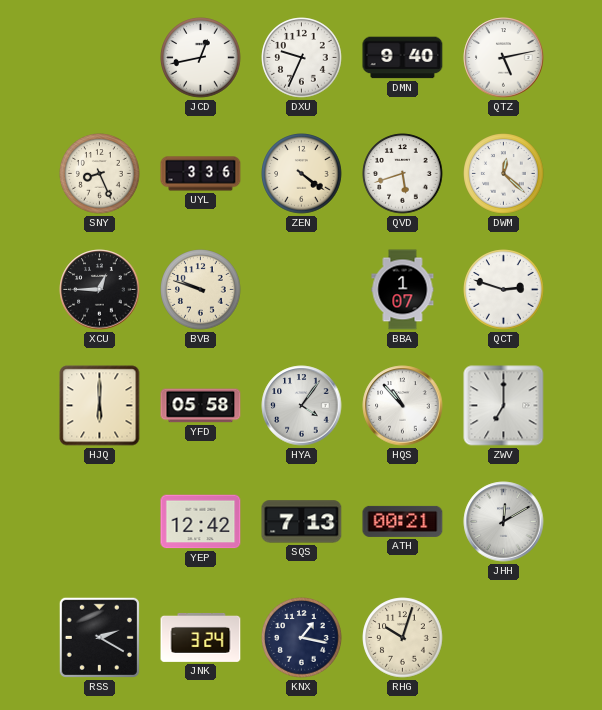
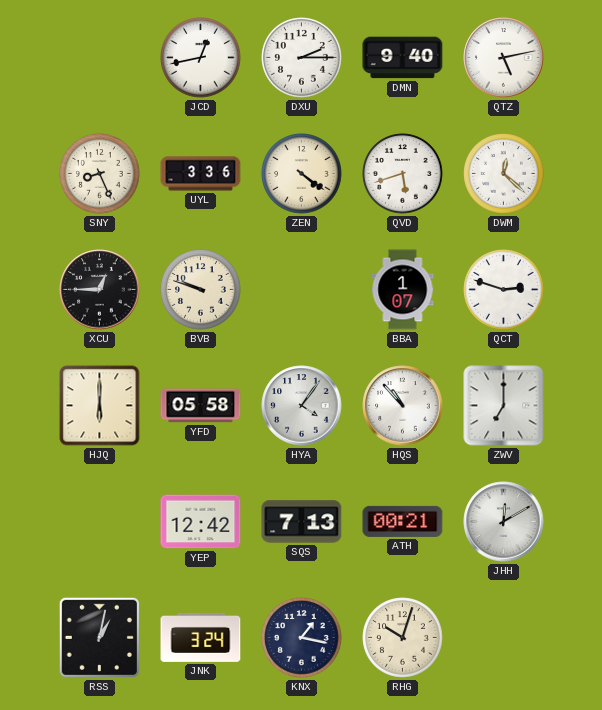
DXU: 9:34 -> 2:15
RSS: 2:20 -> 1:02
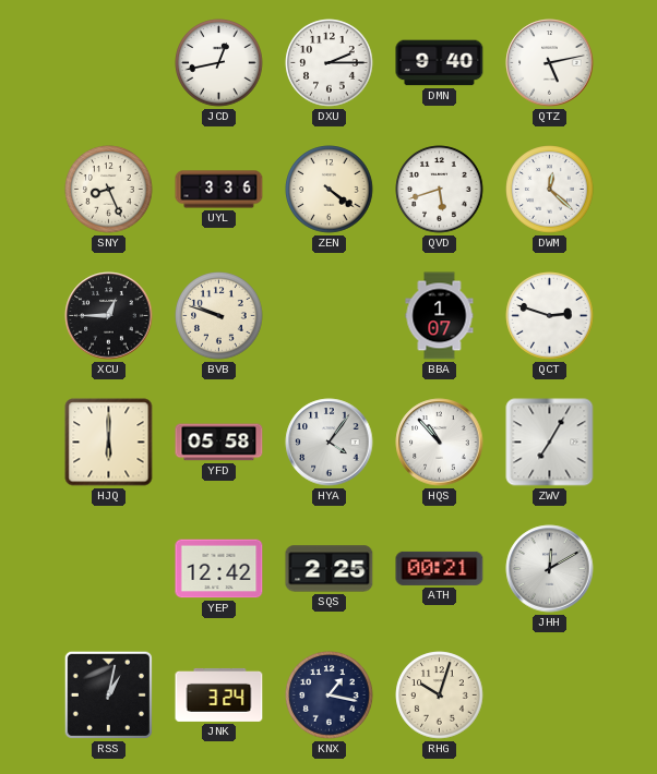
ZWV: 7:00 -> 7:05
SQS: 7:13 -> 2:25
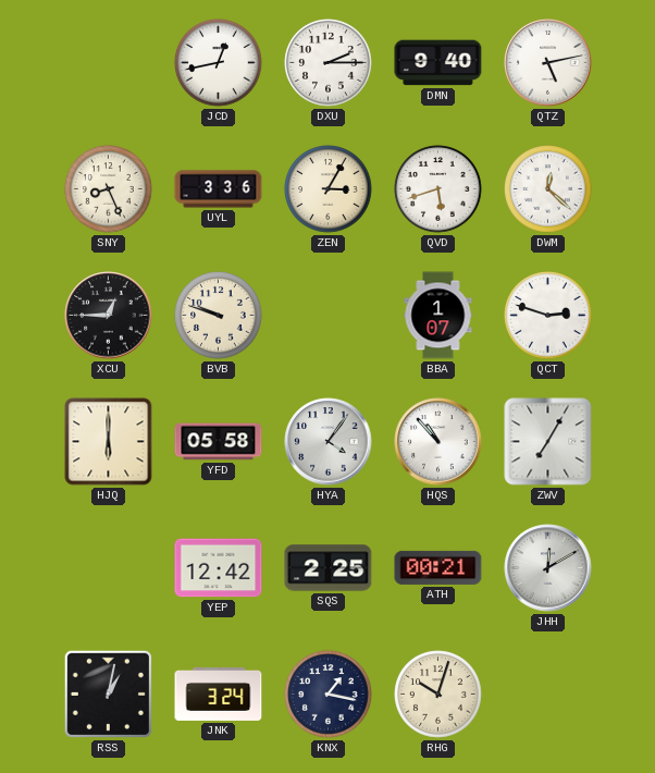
ZEN: 4:21 -> 3:05
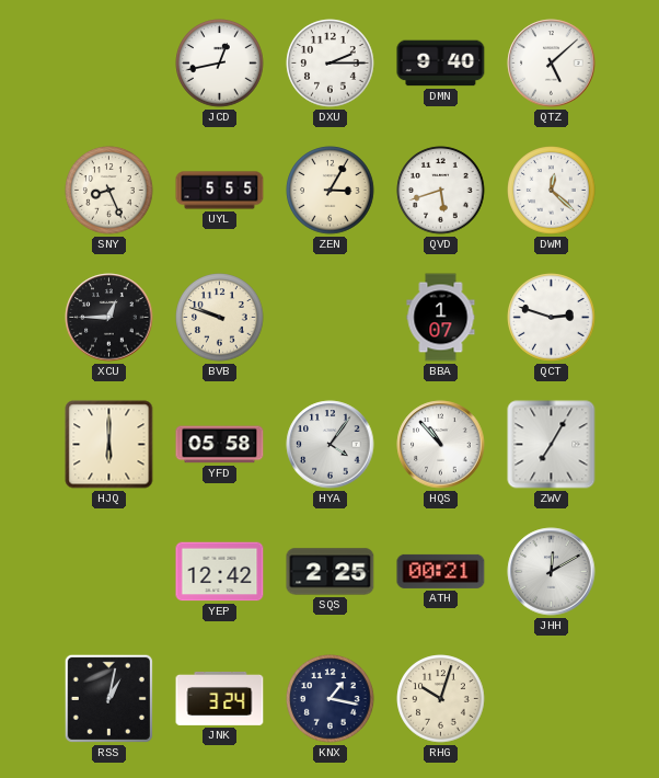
QTZ: 5:13 -> 5:08
UYL: 3:36 -> 5:55
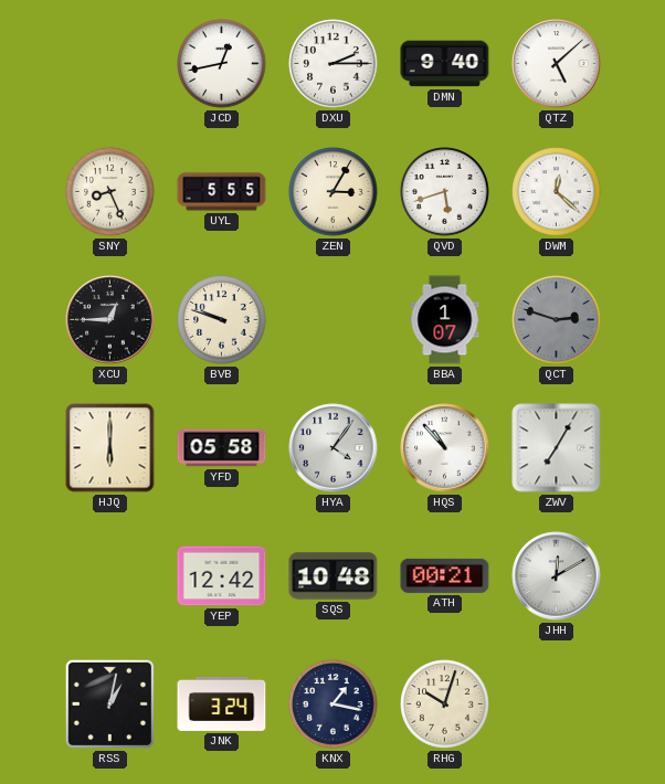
QCT dial: white -> grey
SQS: 2:25 -> 10:48
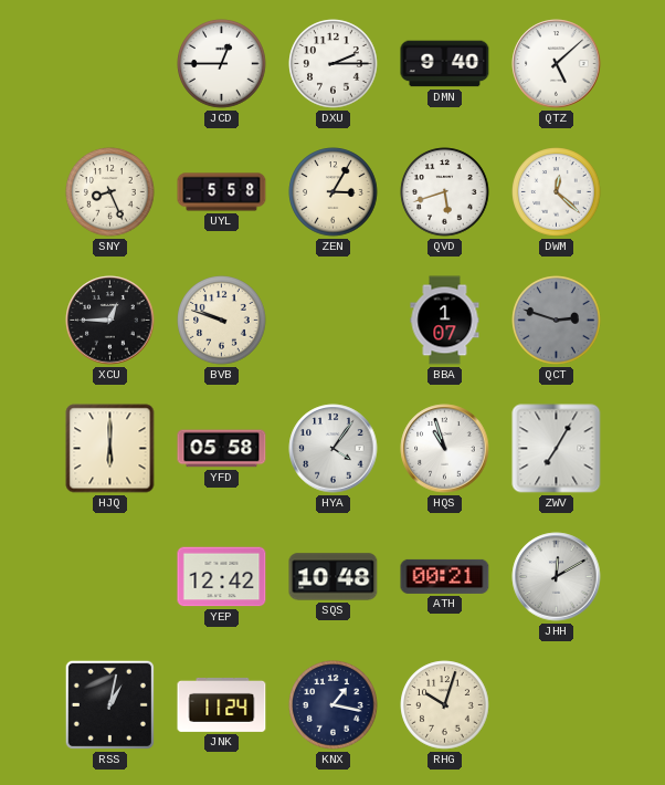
JCD: 12:43 -> 12:45
UYL: 5:55 -> 5:58
HQS: 10:53 -> 10:57
JNK: 3:24 -> 11:24
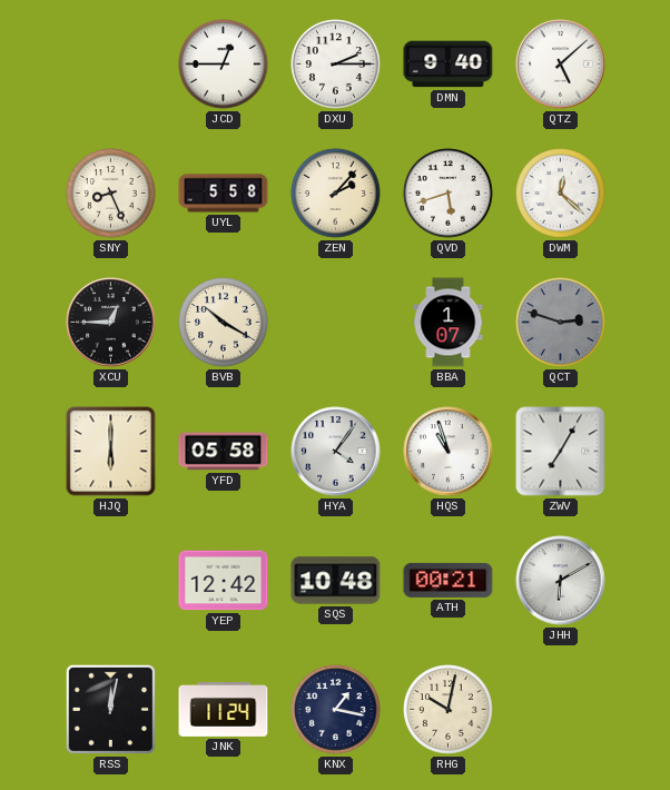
ZEN: 3:05 -> 2:07
BVB: 9:48 -> 10:20
JHH: 12:10 -> 6:10
RSS: 1:02 -> 12:02
RHG: 10:03 -> 10:02
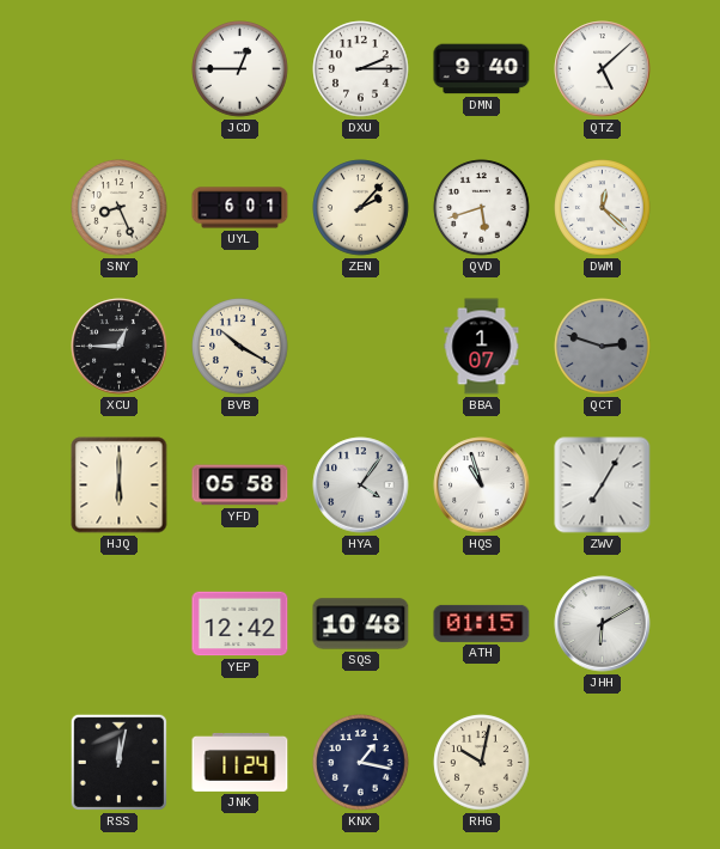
UYL: 5:58 -> 6:01
ATH: 00:21 -> 01:15
